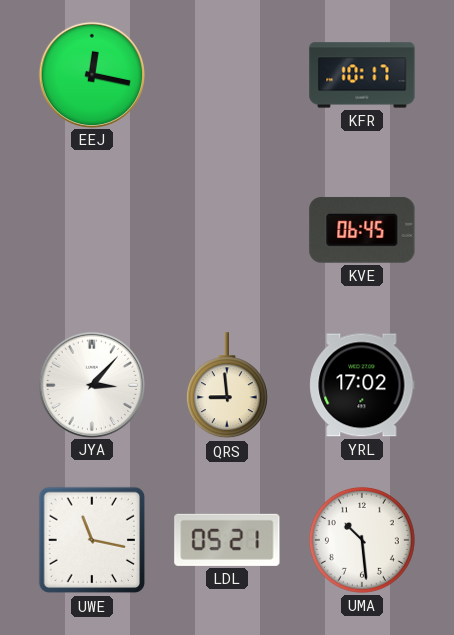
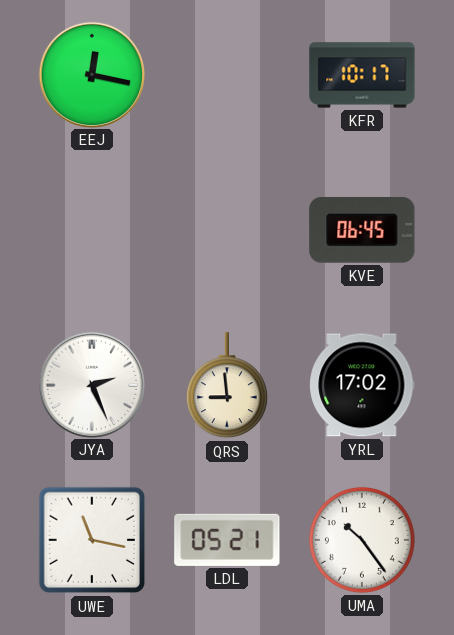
JYA: 3:07 -> 2:26
UMA: 10:29 -> 10:24
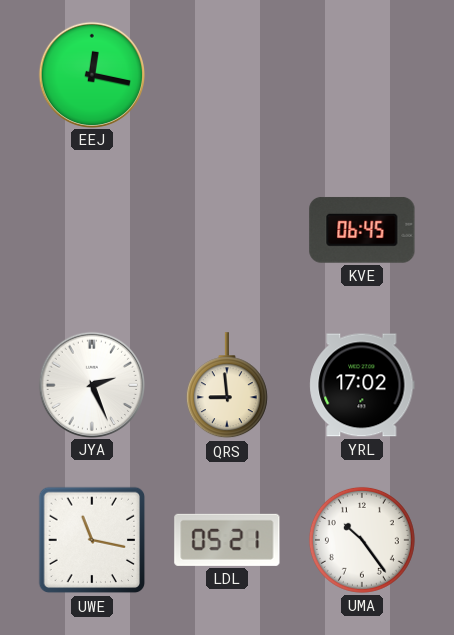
KFR: 10:17 -> none
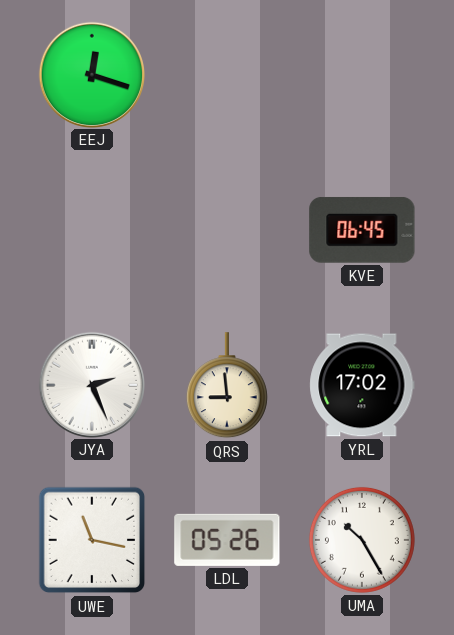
EEJ: 12:17 -> 12:18
LDL: 05:21 -> 05:26
UMA: 10:24 -> 10:25
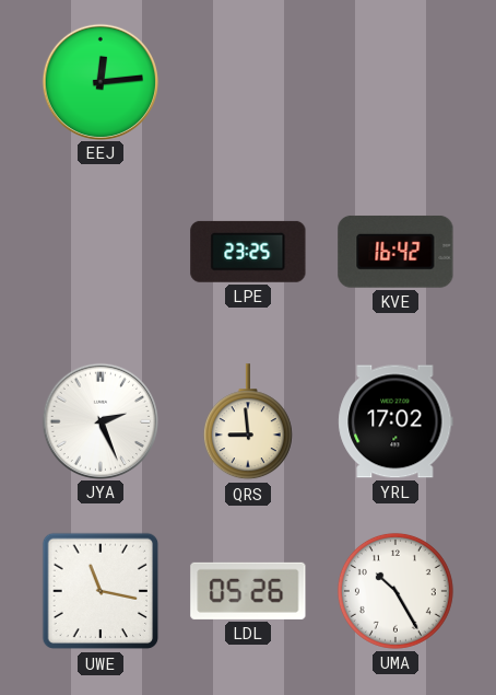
EEJ: 12:18 -> 12:14
LPE: none -> 23:25
KVE: 06:45 -> 16:42
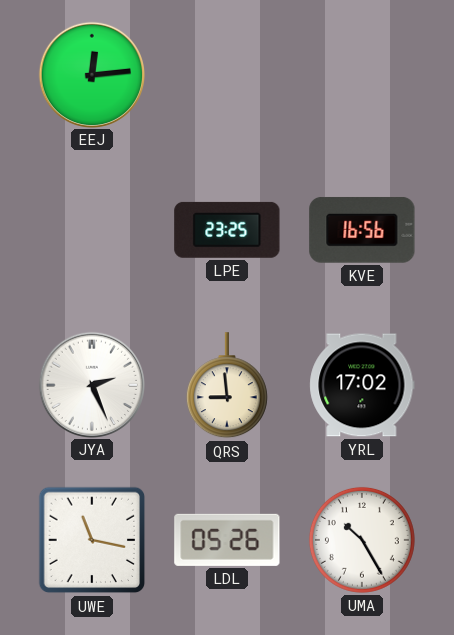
KVE: 16:42 -> 16:56
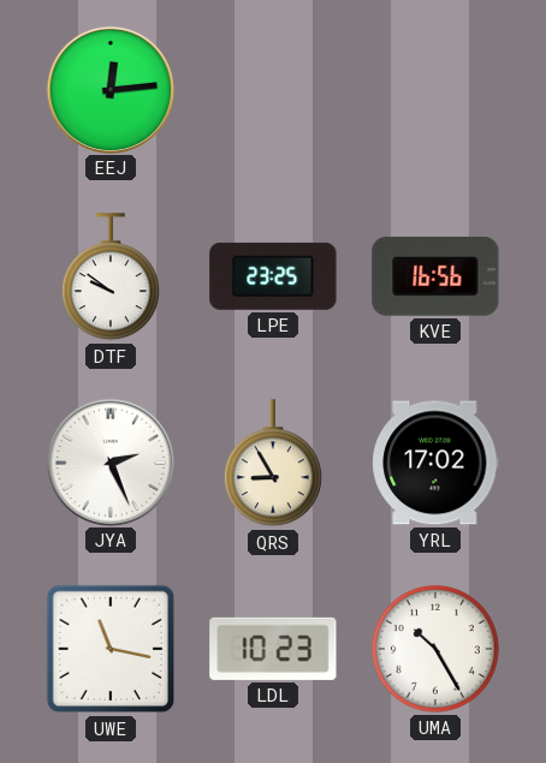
DTF: none -> 9:51
QRS: 8:59 -> 8:55
LDL: 05:26 -> 10:23
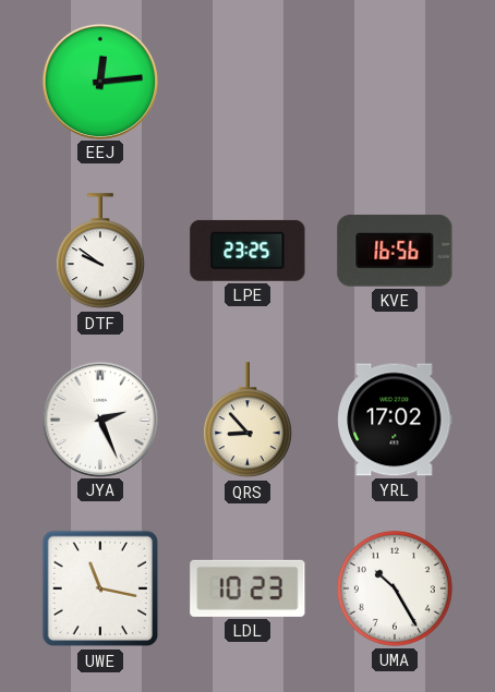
QRS: 8:55 -> 8:53
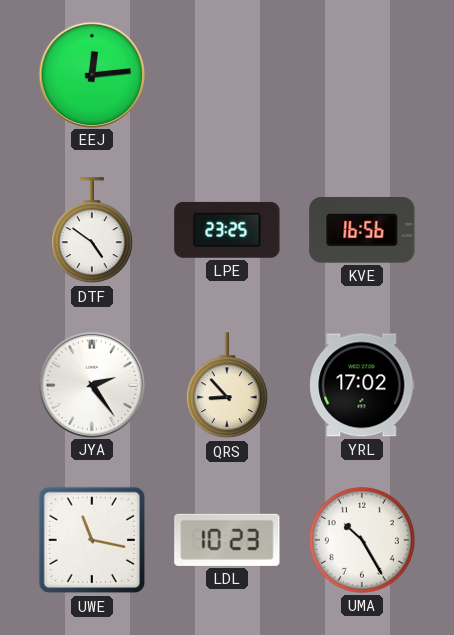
DTF: 9:51 -> 4:51
JYA: 2:26 -> 2:24
